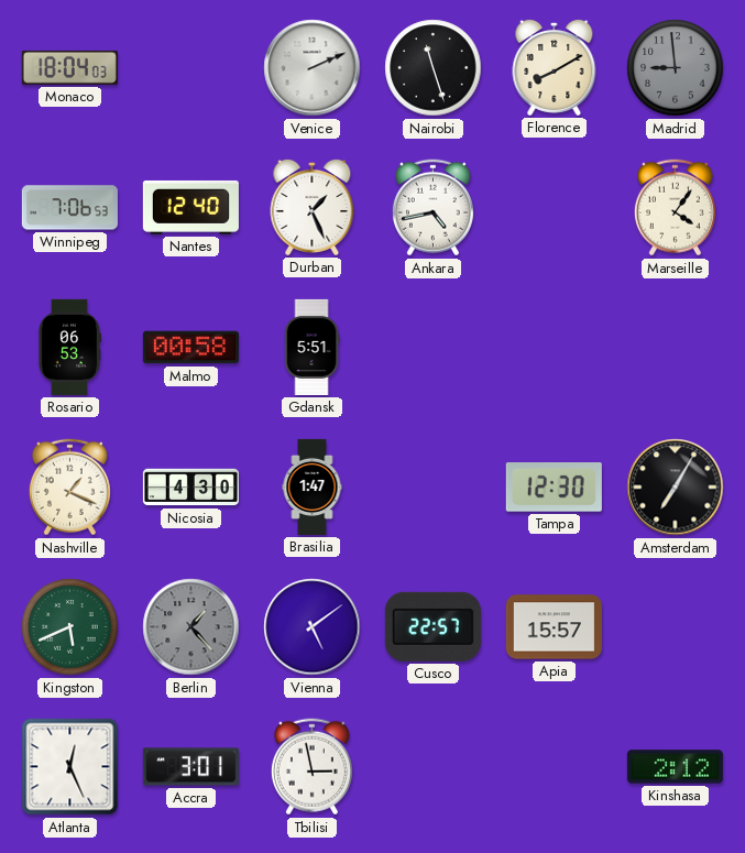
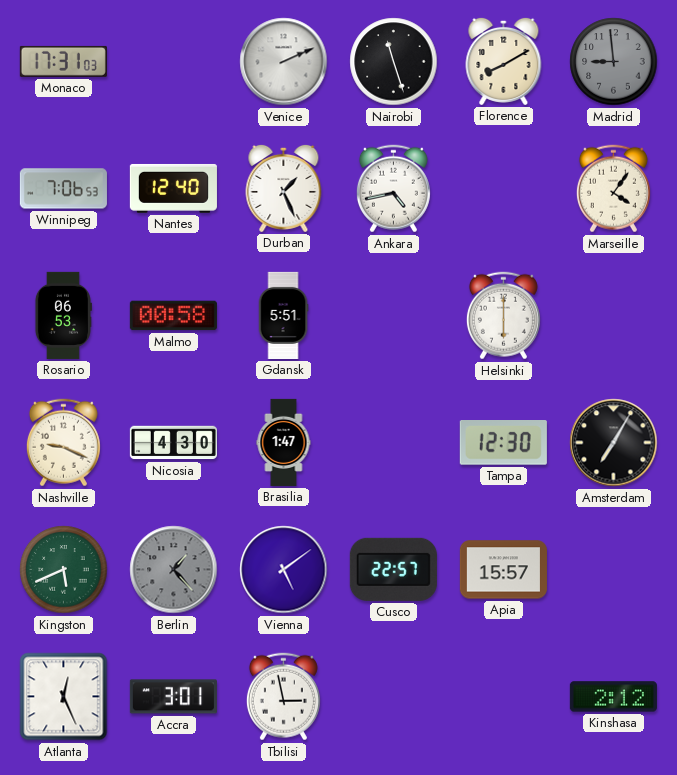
Monaco: 18:04 -> 17:31
Helsinki: none -> 6:00
Nashville: 1:19 -> 9:19
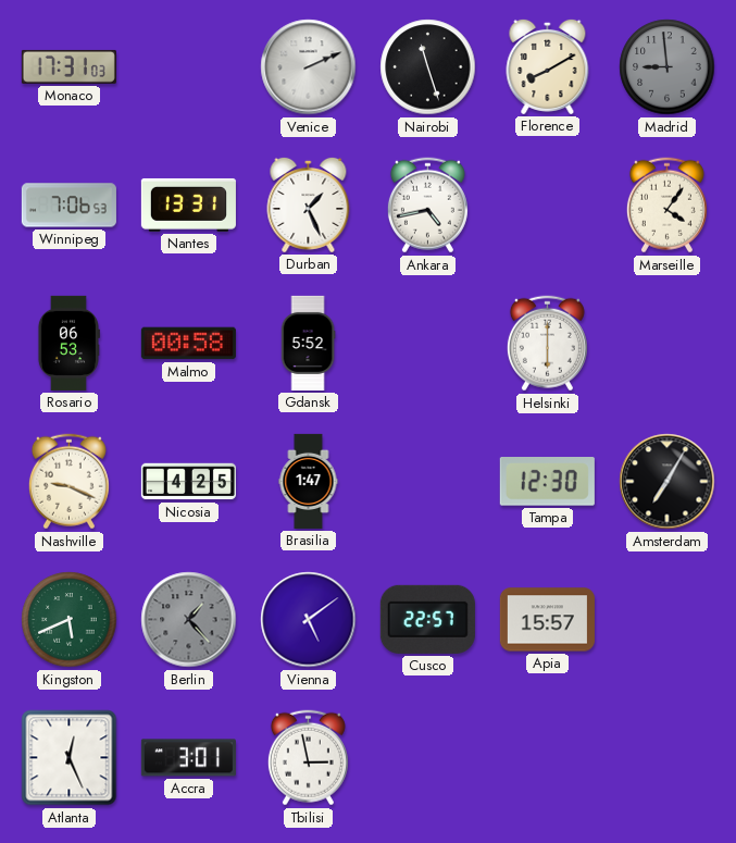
Nantes: 12:40 -> 13:31
Gdansk: 5:51 -> 5:52
Nicosia: 4:30 -> 4:25
Kinshasa: 2:12 -> none
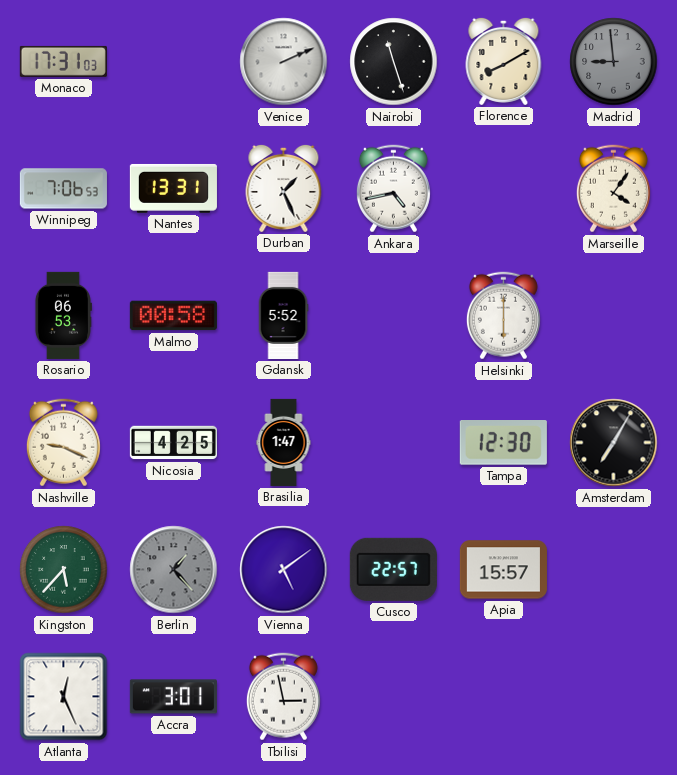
Kingston: 5:41 -> 5:37
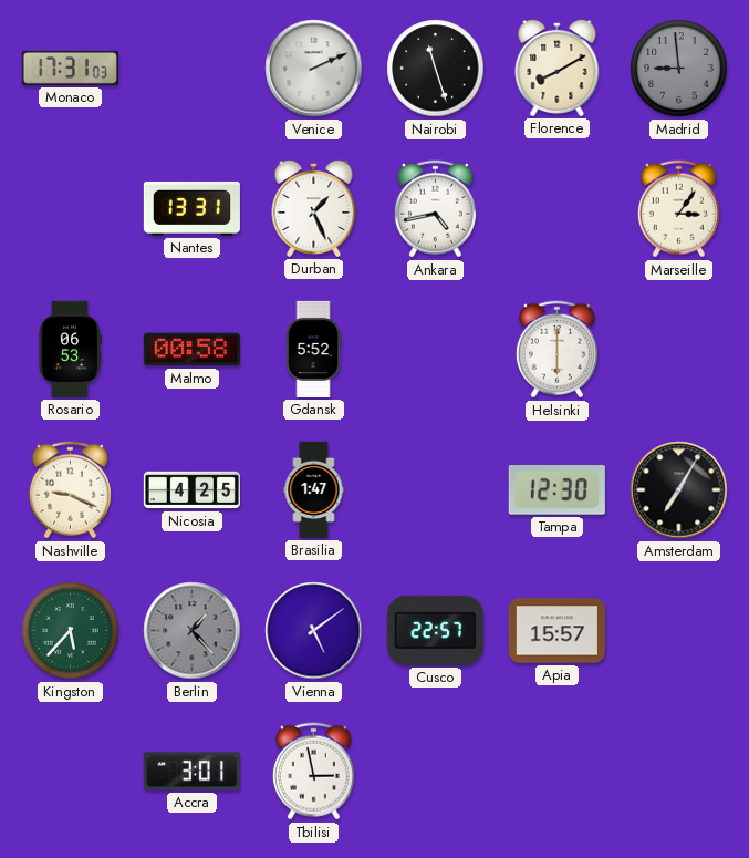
Winnipeg: 7:06 -> none
Marseille: 4:06 -> 3:06
Atlanta: 12:26 -> none
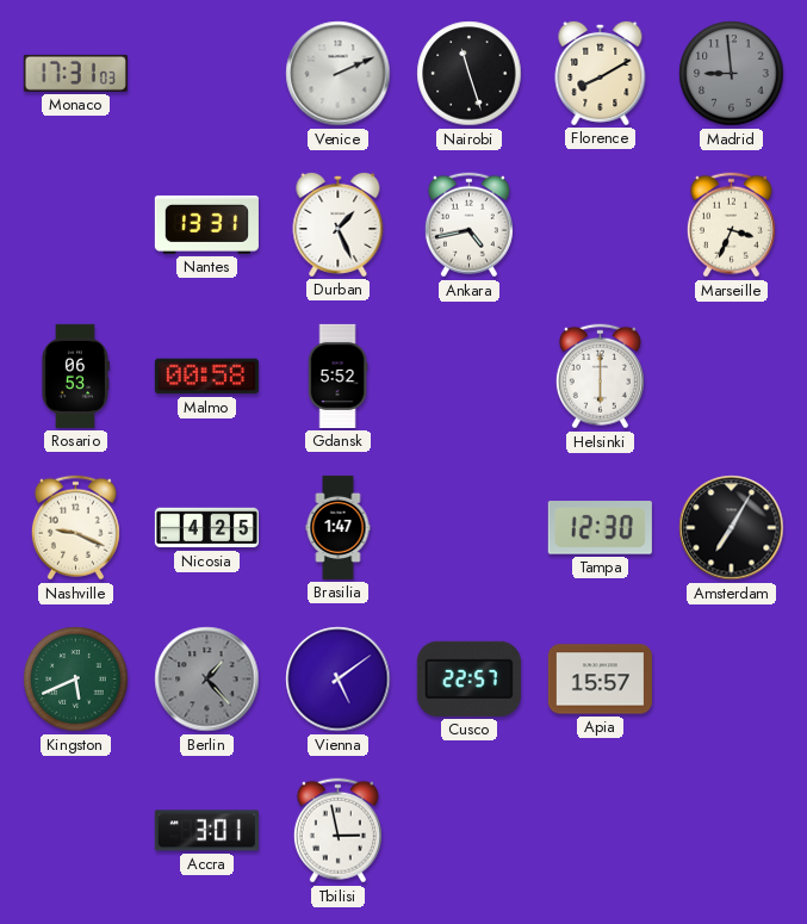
Marseille: 3:06 -> 3:34
Kingston: 5:37 -> 5:41
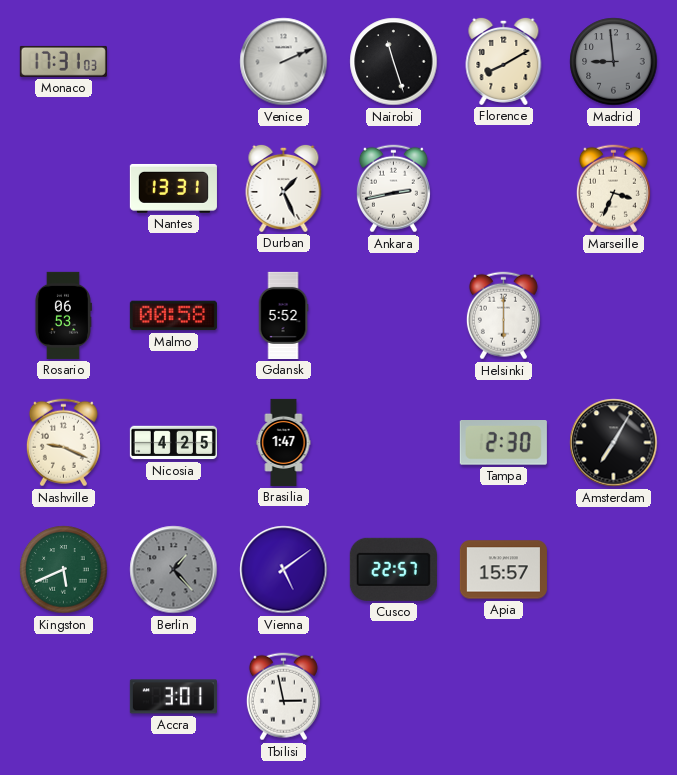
Ankara: 4:43 -> 2:43
Tampa: 12:30 -> 2:30
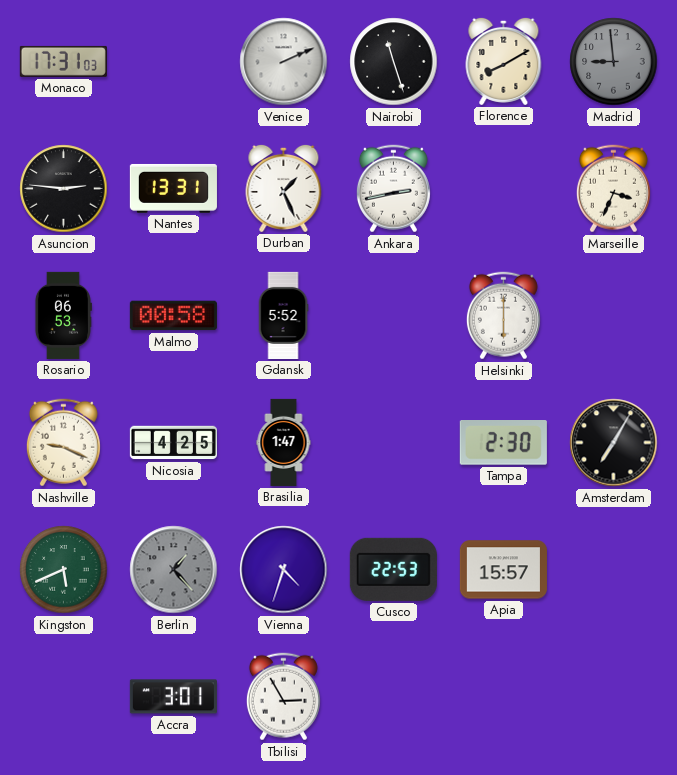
Asuncion: none -> 2:46
Vienna: 5:09 -> 4:33
Cusco: 22:57 -> 22:53
Tbilisi: 2:58 -> 2:55
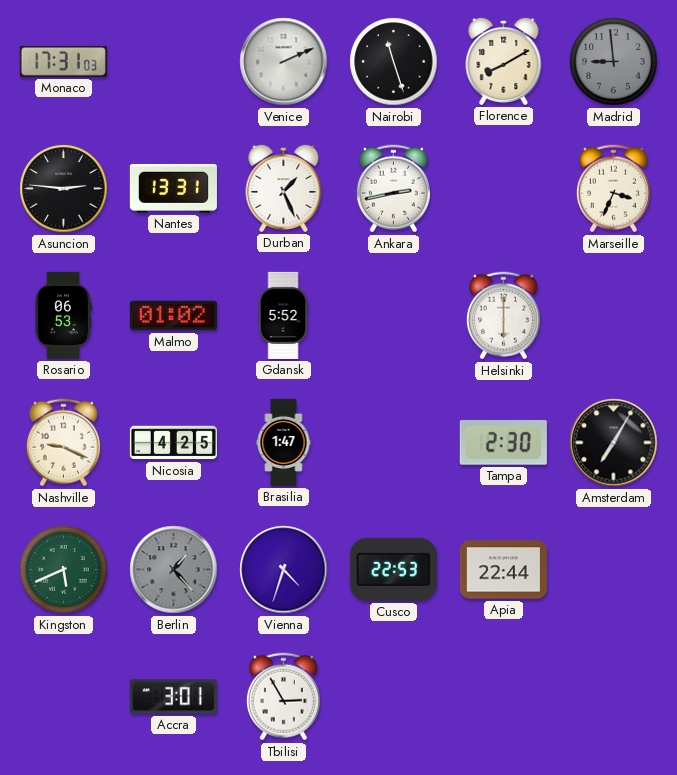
Malmo: 00:58 -> 01:02
Apia: 15:57 -> 22:44
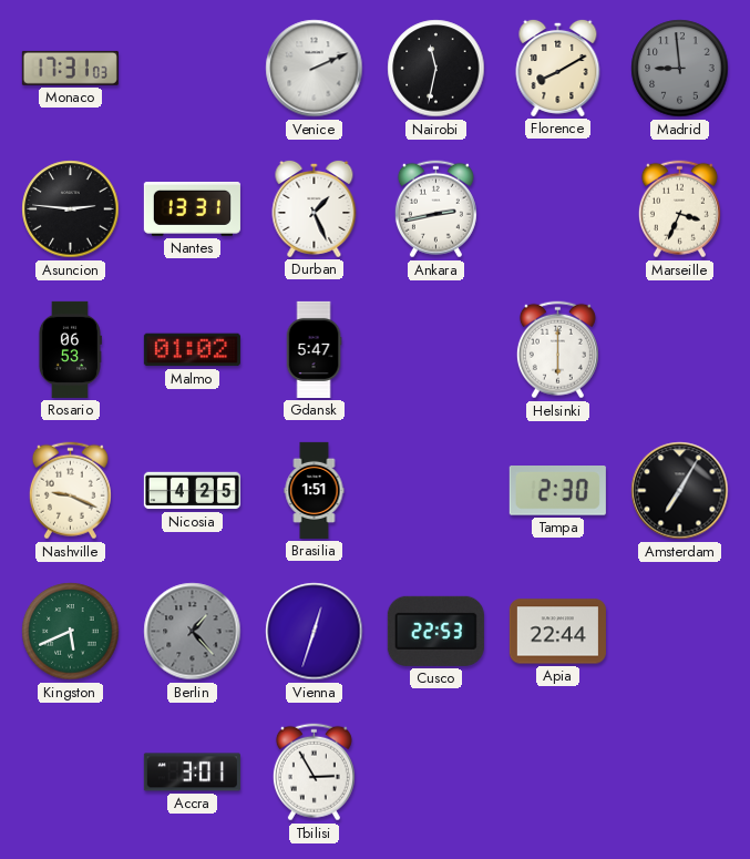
Nairobi: 11:27 -> 11:32
Gdansk: 5:52 -> 5:47
Brasilia: 1:47 -> 1:51
Vienna: 4:33 -> 12:33
